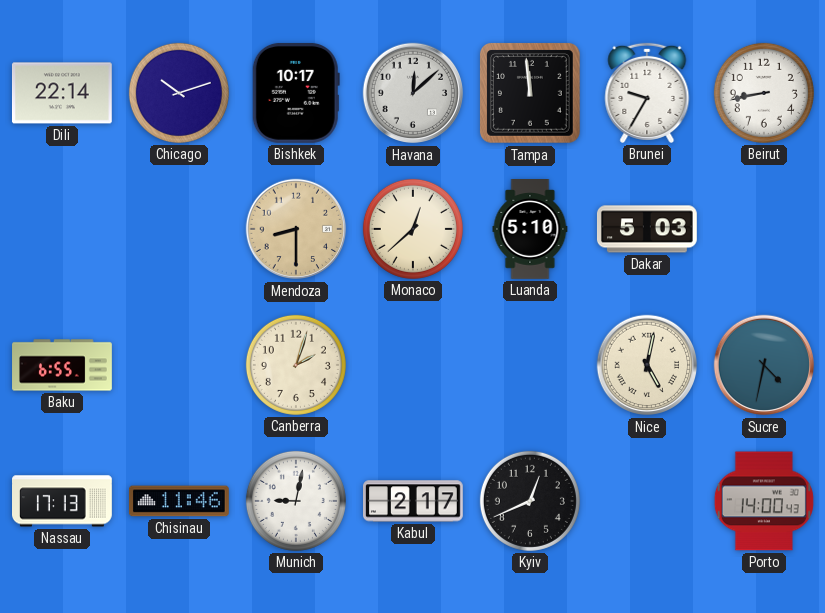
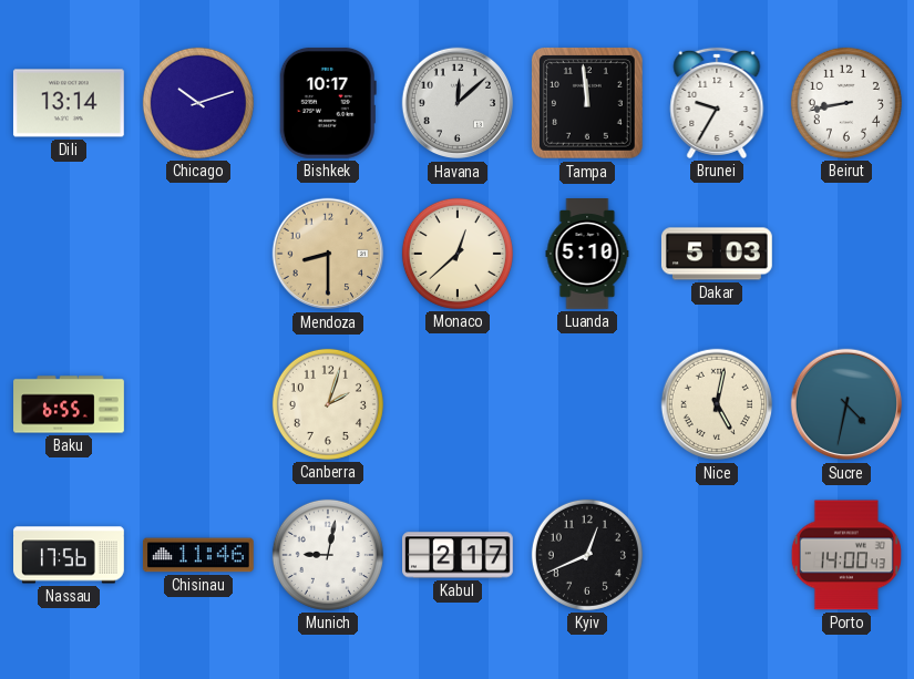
Dili: 22:14 -> 13:14
Nassau: 17:13 -> 17:56
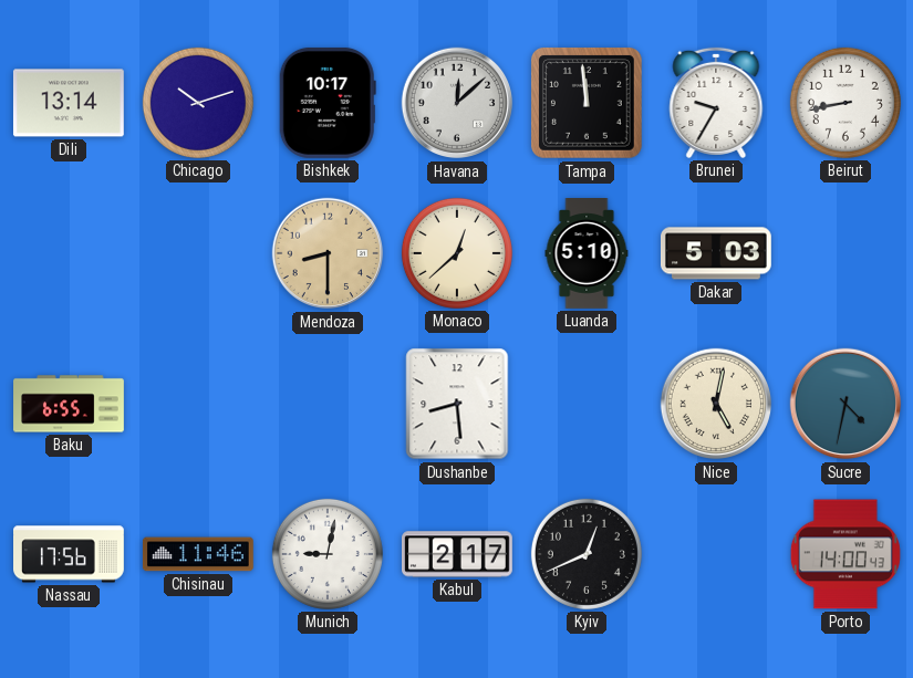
Canberra: 2:03 -> none
Dushanbe: none -> 8:29
